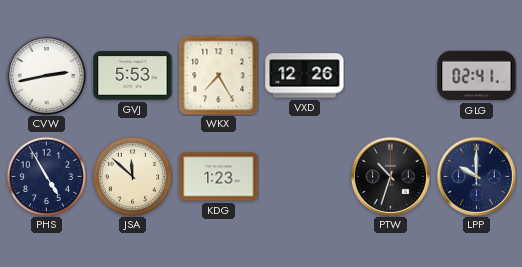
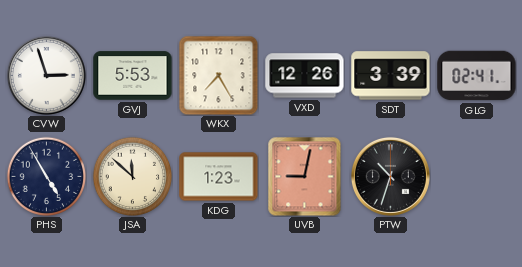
CVW: 2:43 -> 2:57
SDT: none -> 3:39
UVB: none -> 9:02
LPP: 10:00 -> none
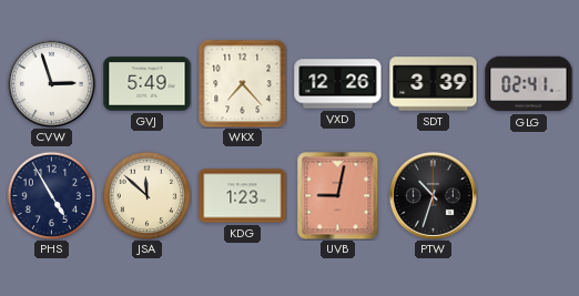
GVJ: 5:53 -> 5:49
WKX: 7:25 -> 7:23
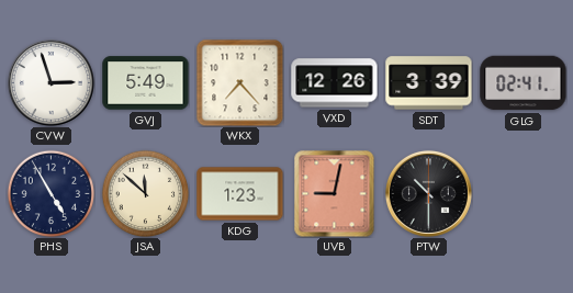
PTW: 10:33 -> 10:30
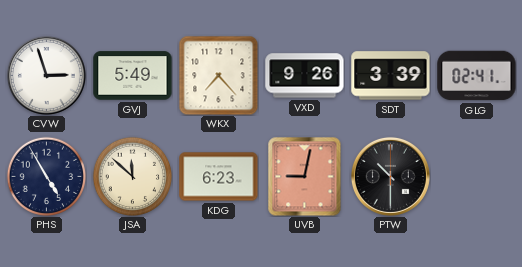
VXD: 12:26 -> 9:26
KDG: 1:23 -> 6:23
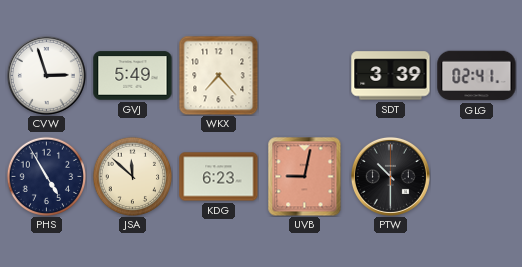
VXD: 9:26 -> none
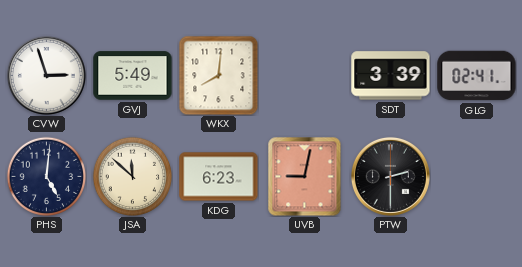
WKX: 7:23 -> 8:01
PHS: 4:55 -> 5:01
PTW: 10:30 -> 2:30
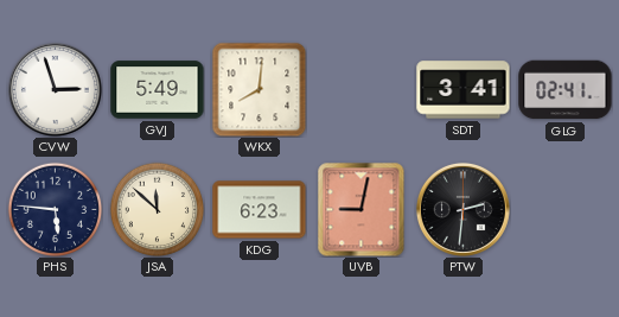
SDT: 3:39 -> 3:41
PHS: 5:01 -> 5:46
PTW: 2:30 -> 2:31
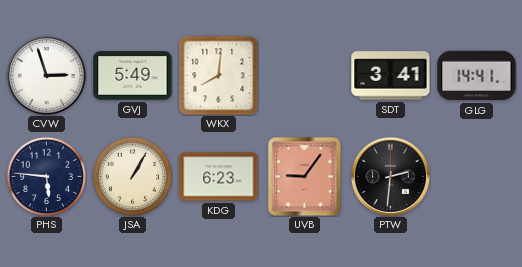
GLG: 02:41 -> 14:41
JSA: 11:52 -> 1:05
UVB: 9:02 -> 9:06
